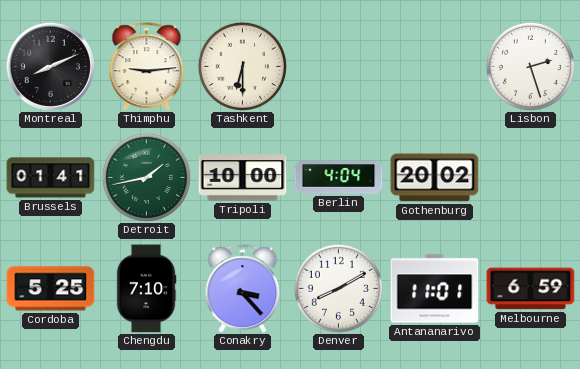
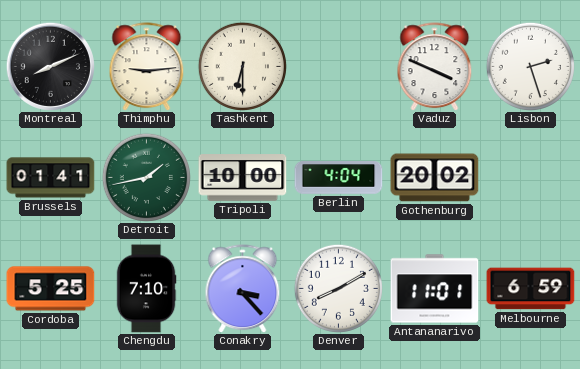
Vaduz: none -> 3:49
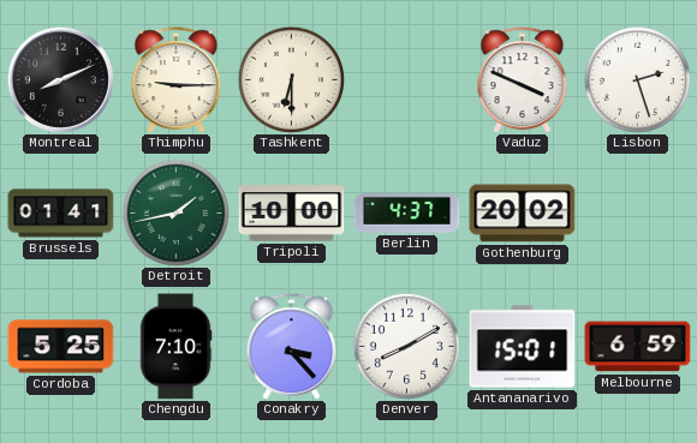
Thimphu: 9:14 -> 9:15
Berlin: 4:04 -> 4:37
Antananarivo: 11:01 -> 15:01
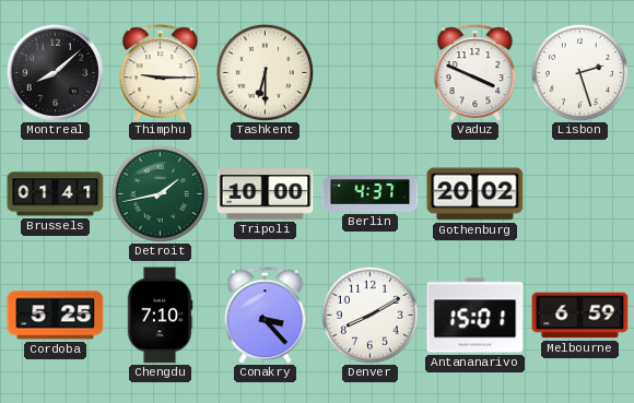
Montreal: 8:11 -> 8:08
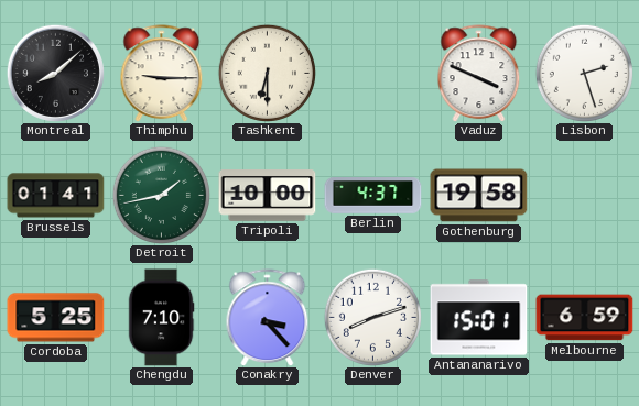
Gothenburg: 20:02 -> 19:58
Denver: 8:10 -> 8:12
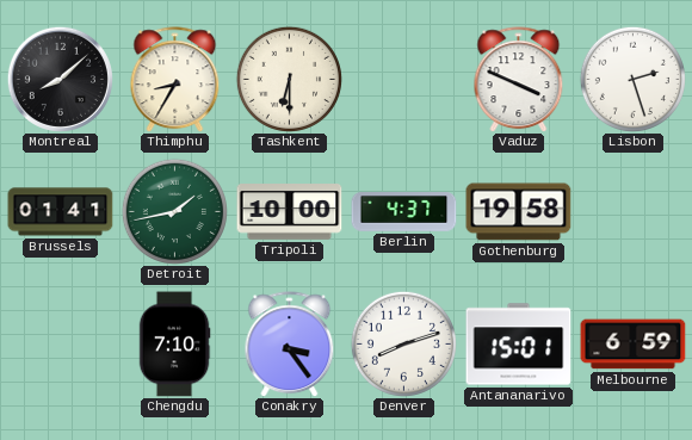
Thimphu: 9:15 -> 8:35
Cordoba: 5:25 -> none
Conakry: 3:23 -> 3:24
